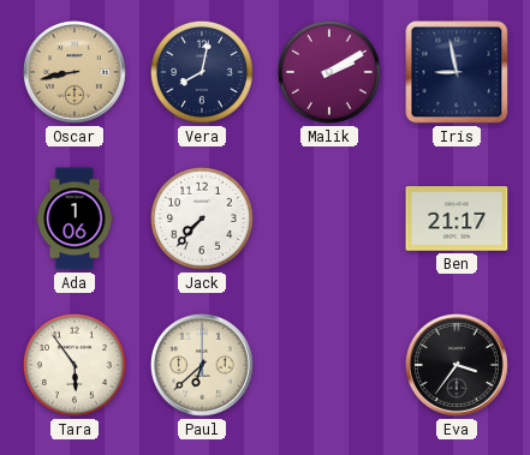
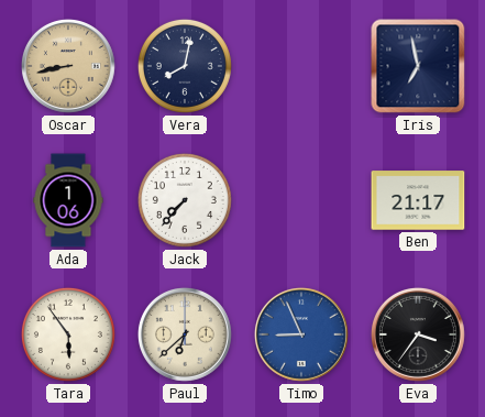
Malik: 2:10 -> none
Iris: 8:58 -> 6:58
Timo: none -> 8:56
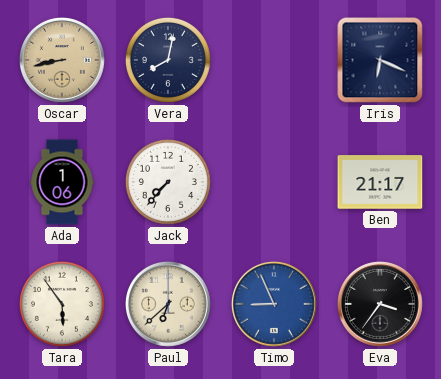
Iris: 6:58 -> 6:19
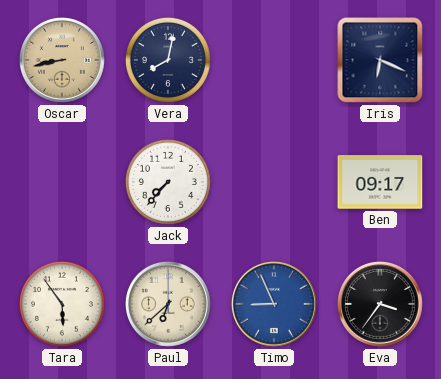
Ada: 1:06 -> none
Ben: 21:17 -> 09:17
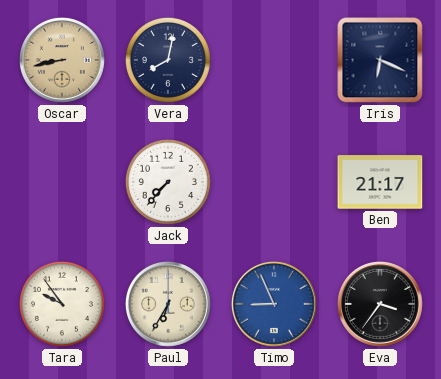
Ben: 09:17 -> 21:17
Tara: 5:54 -> 9:54
Paul: 6:38 -> 6:35
